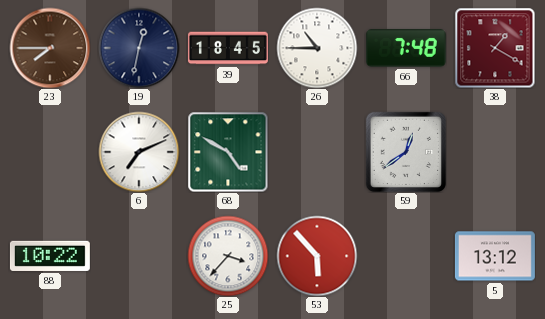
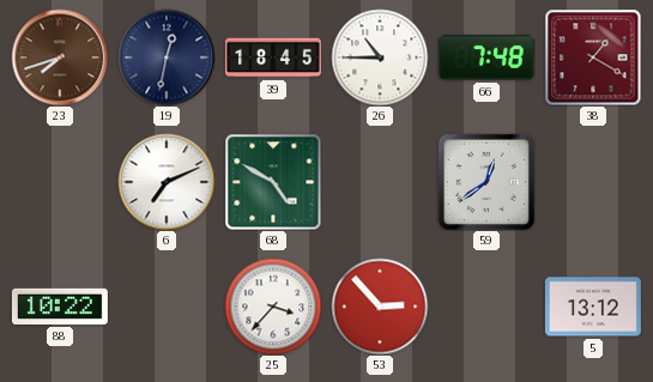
23: 7:45 -> 7:42
53: 5:53 -> 2:53
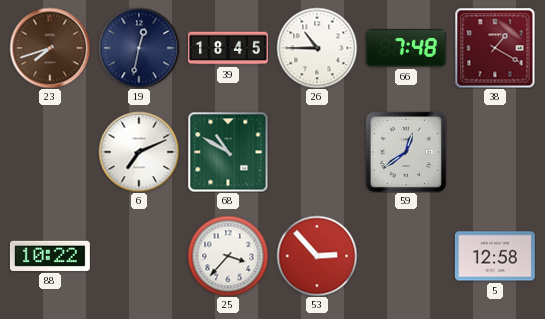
68: 4:50 -> 10:50
5: 13:12 -> 12:58
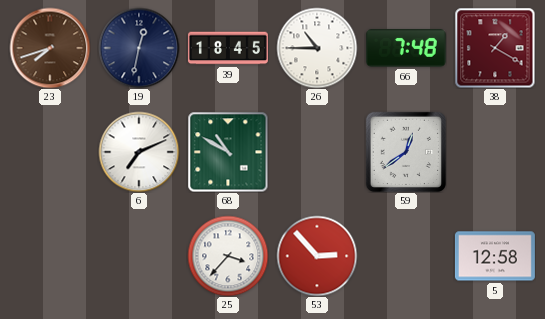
88: 10:22 -> none
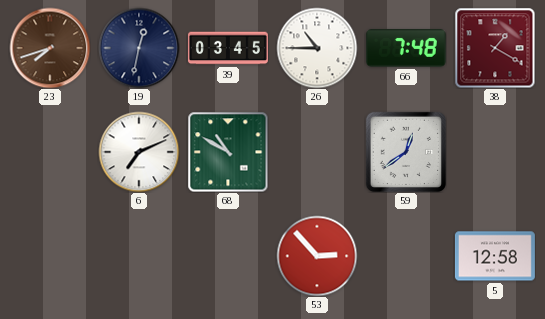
39: 18:45 -> 03:45
25: 3:37 -> none
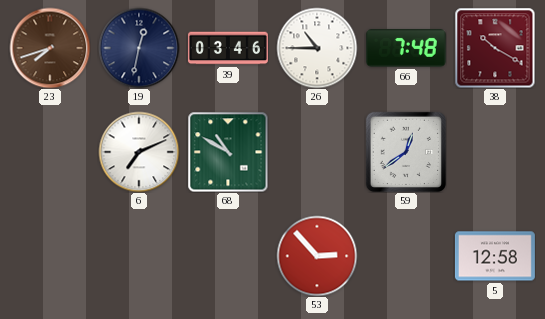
39: 03:45 -> 03:46
38: 1:20 -> 10:20
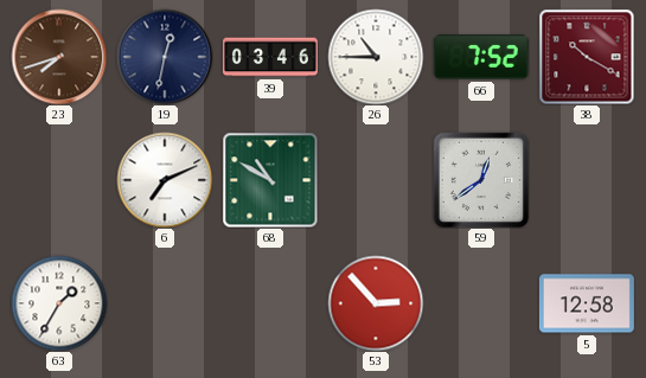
66: 7:48 -> 7:52
63: none -> 1:35
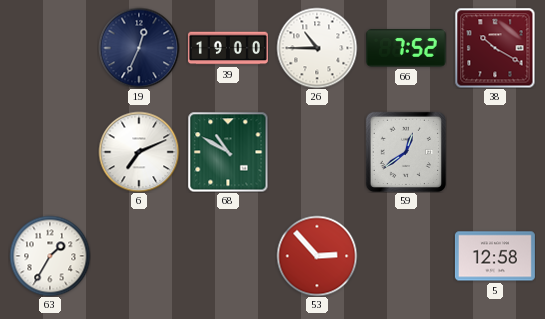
23: 7:42 -> none
19: 12:32 -> 12:34
39: 03:46 -> 19:00
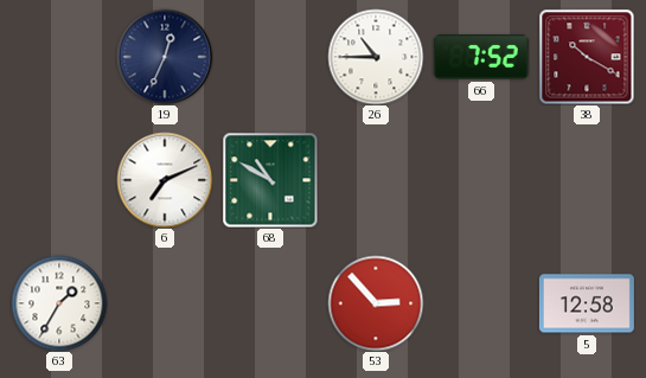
39: 19:00 -> none
59: 12:39 -> none
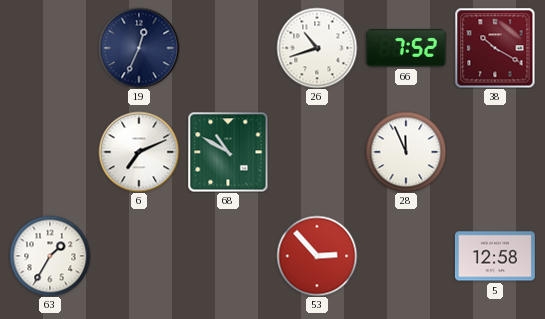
26: 10:45 -> 10:42
28: none -> 11:56
